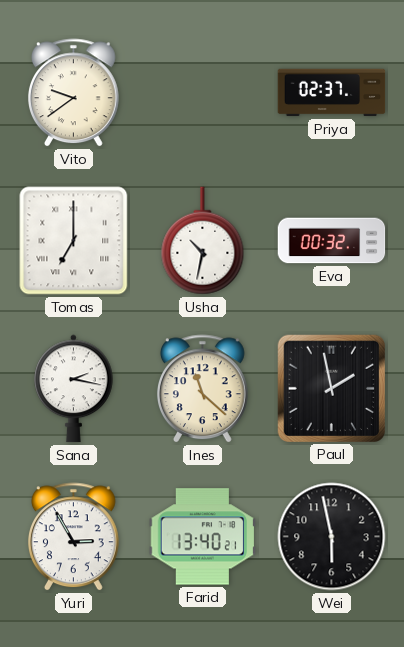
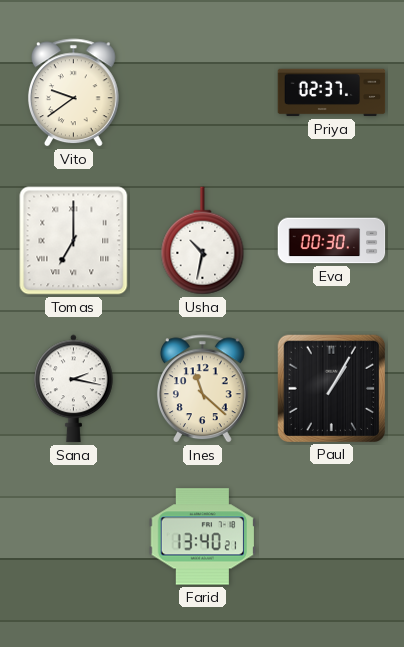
Eva: 00:32 -> 00:30
Paul: 1:58 -> 1:05
Yuri: 2:55 -> none
Wei: 5:58 -> none
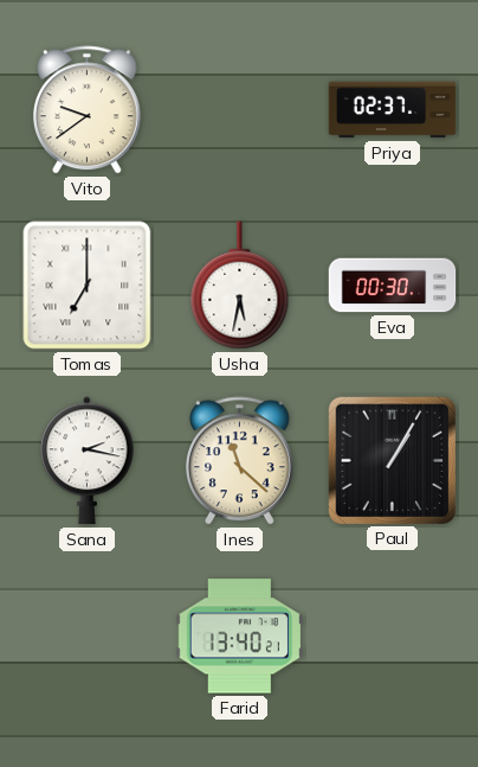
Usha: 10:32 -> 5:32
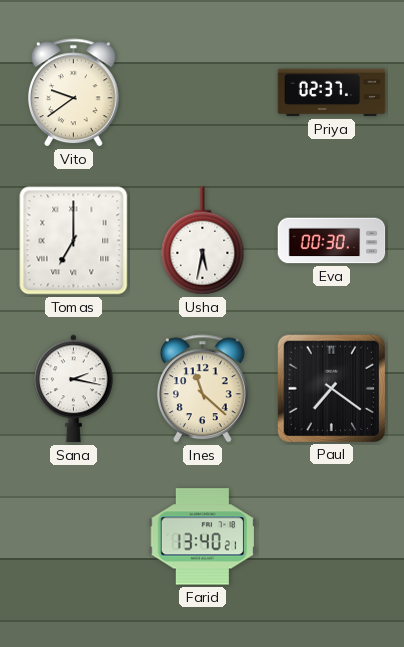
Paul: 1:05 -> 7:21
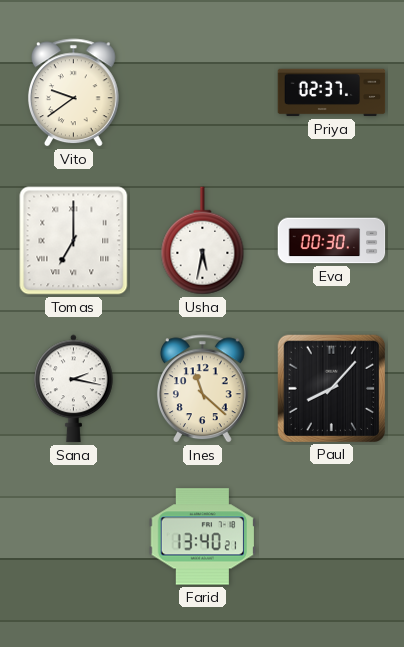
Paul: 7:21 -> 8:07
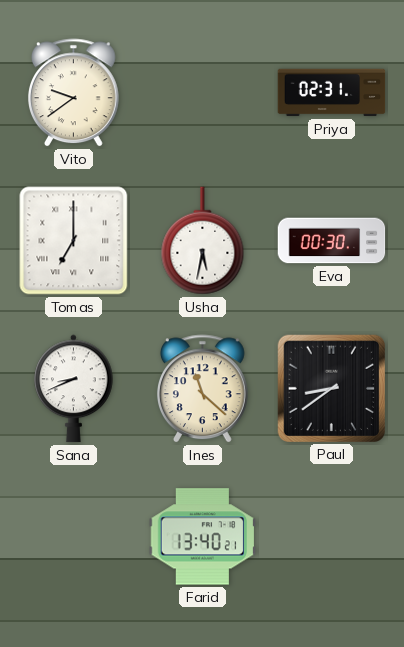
Priya: 02:37 -> 02:31
Sana: 2:17 -> 8:41
Paul: 8:07 -> 8:39
